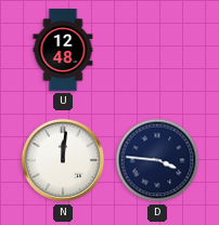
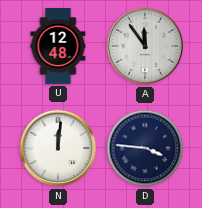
A: none -> 11:54
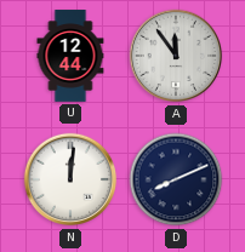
U: 12:48 -> 12:44
D: 3:46 -> 8:11
